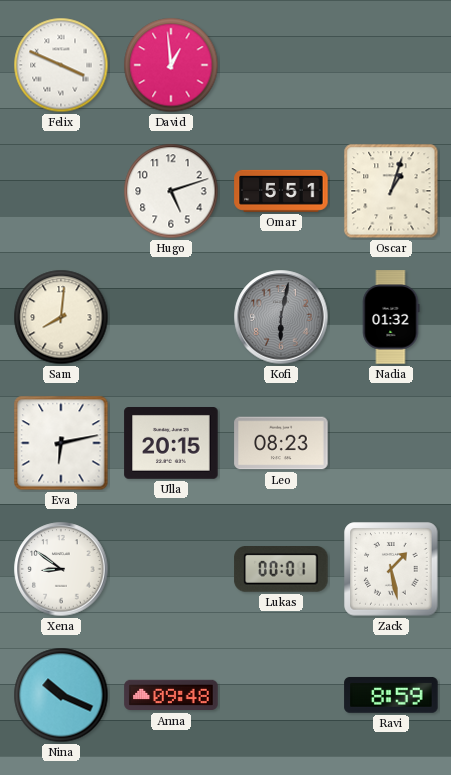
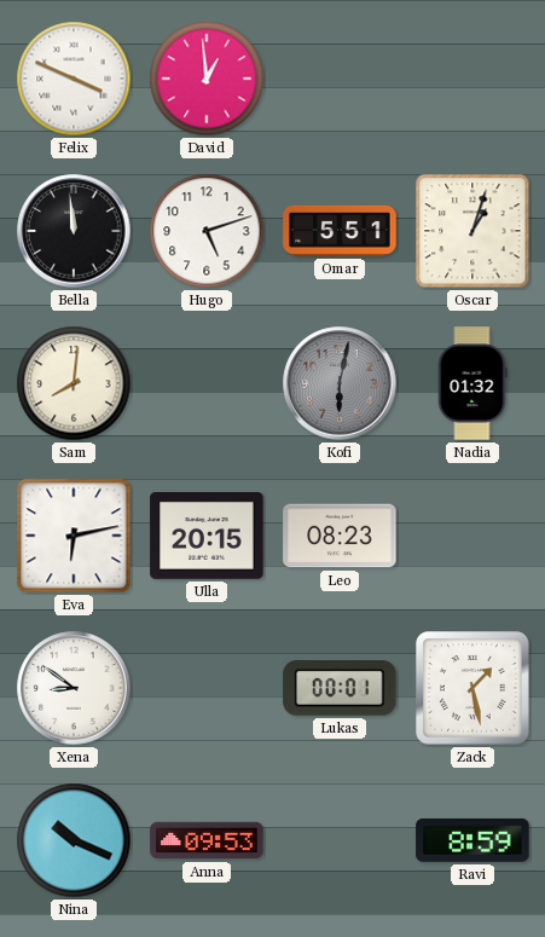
Bella: none -> 11:59
Anna: 09:48 -> 09:53
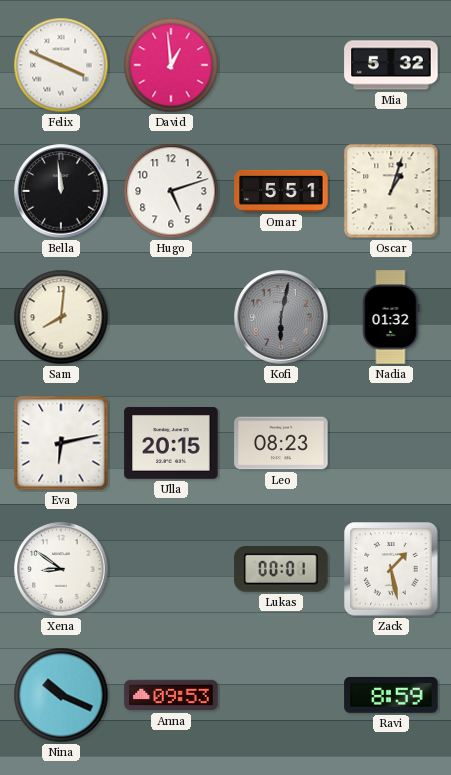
Mia: none -> 5:32
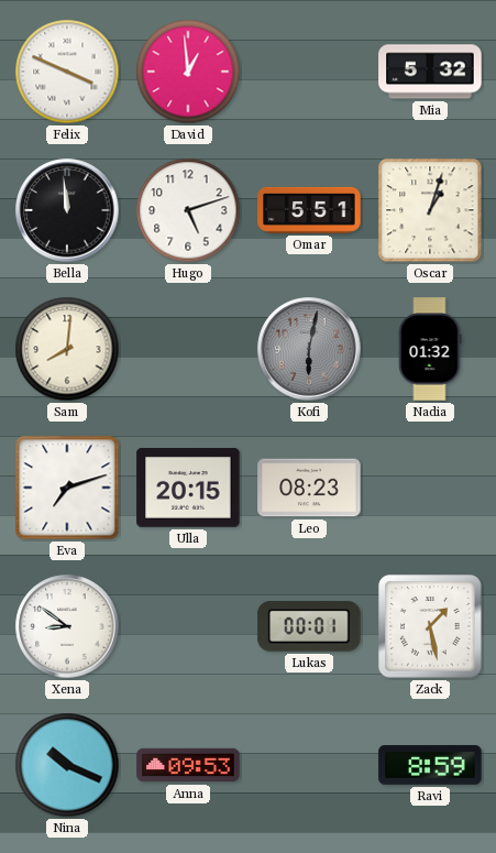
Eva: 6:13 -> 7:12
